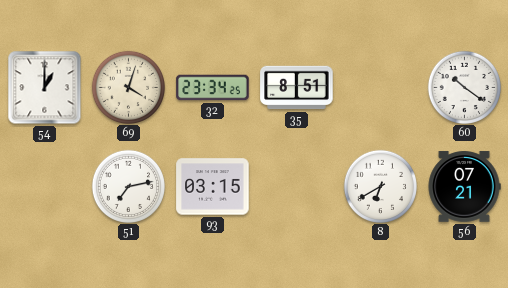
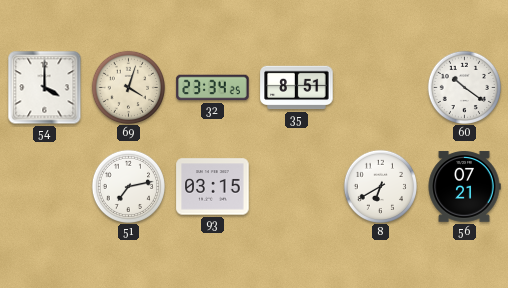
54: 1:00 -> 4:00
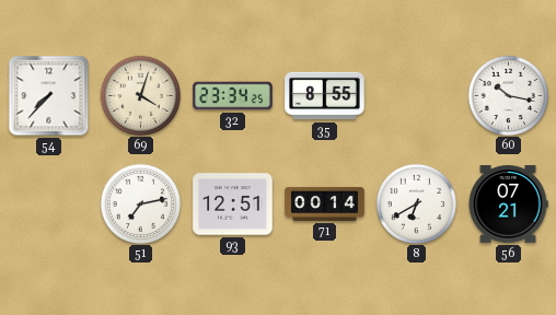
54: 4:00 -> 7:37
35: 8:51 -> 8:55
60: 10:21 -> 10:17
93: 03:15 -> 12:51
71: none -> 00:14
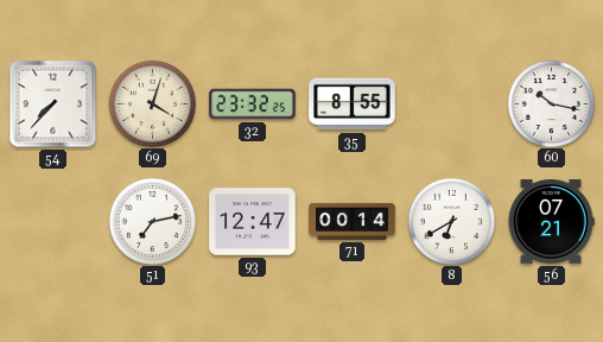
32: 23:34 -> 23:32
93: 12:51 -> 12:47
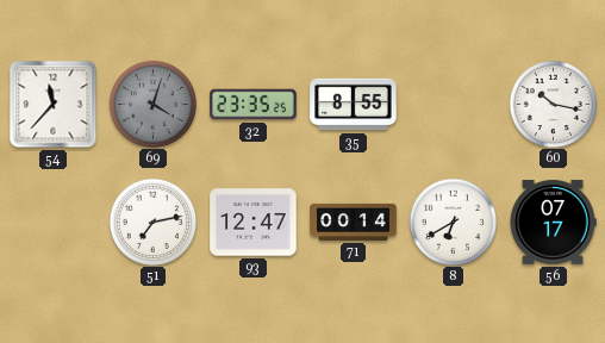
54: 7:37 -> 11:37
69 dial: cream -> grey
32: 23:32 -> 23:35
56: 07:21 -> 07:17
